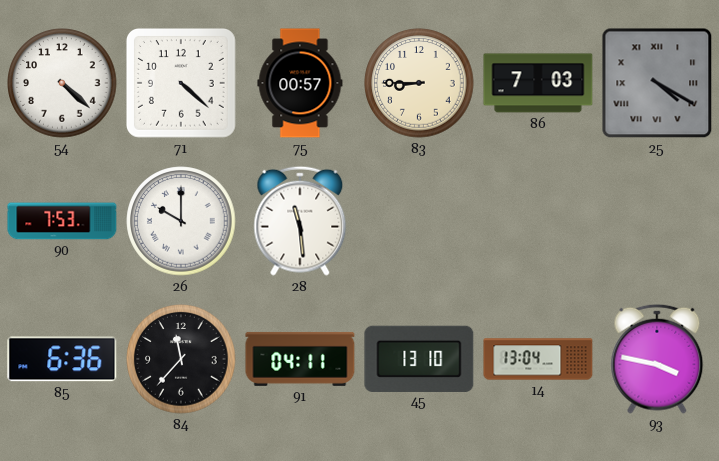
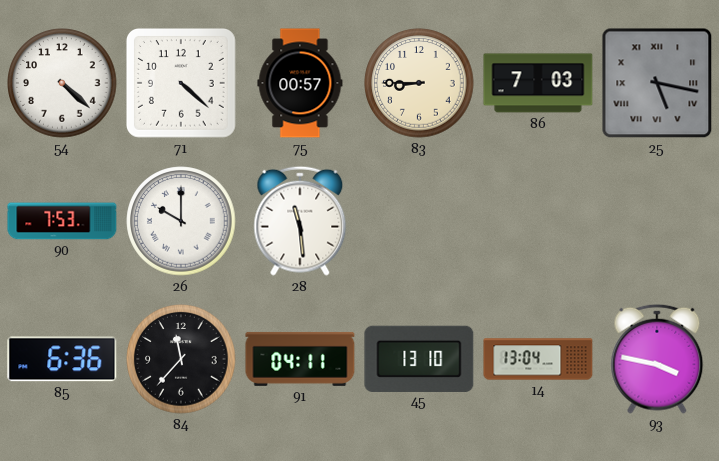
25: 4:20 -> 5:17
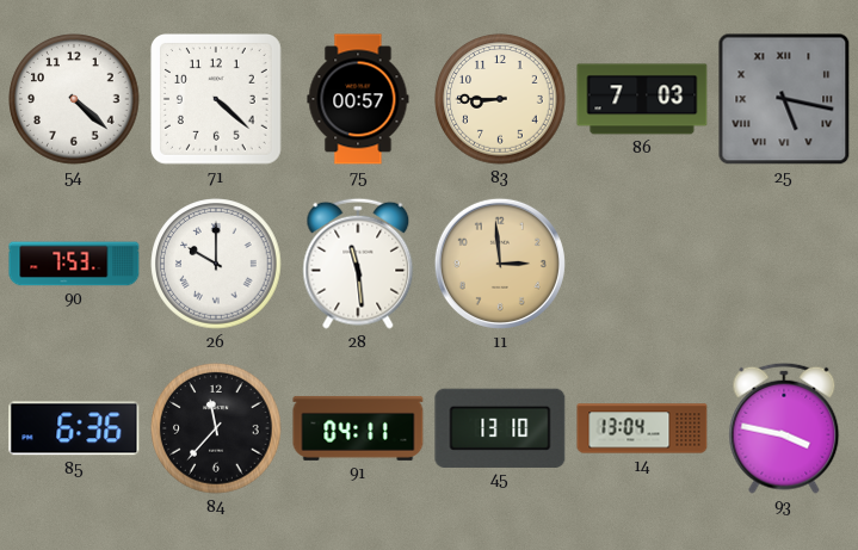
11: none -> 2:59
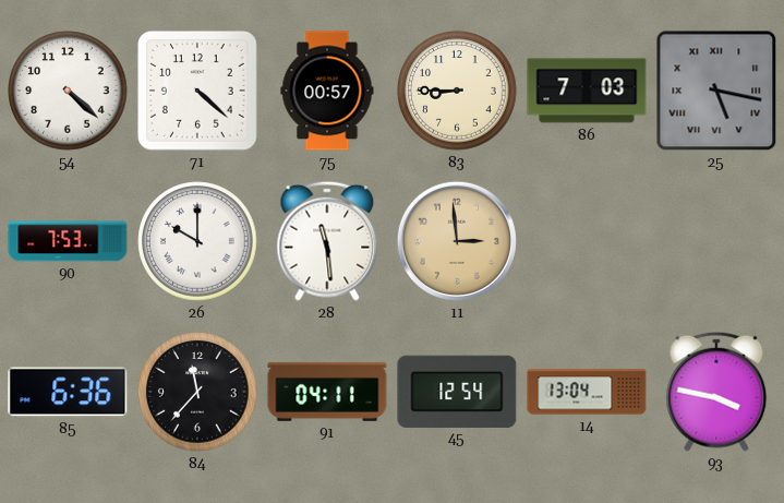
45: 13:10 -> 12:54
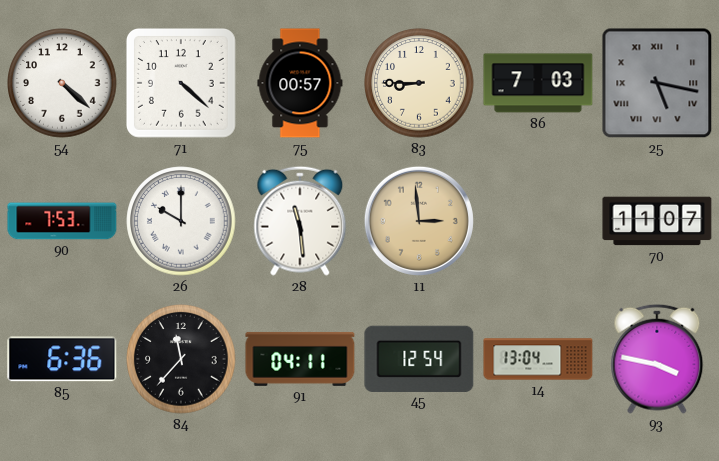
70: none -> 11:07
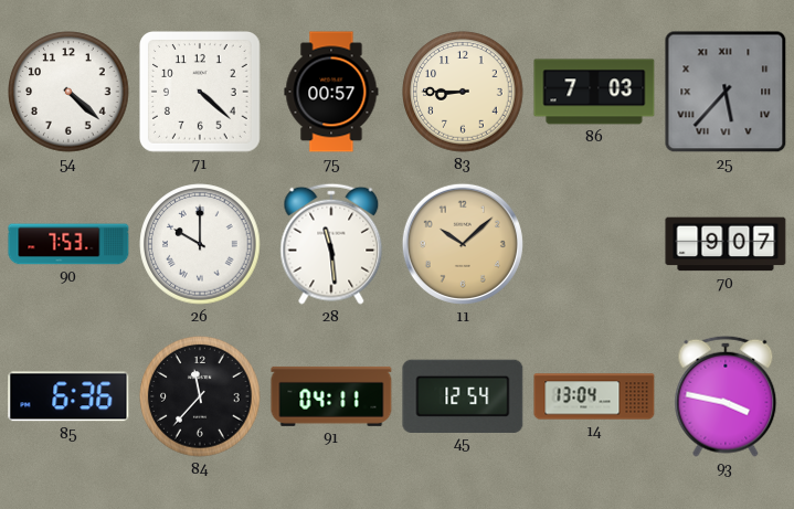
25: 5:17 -> 5:37
11: 2:59 -> 10:08
70: 11:07 -> 9:07
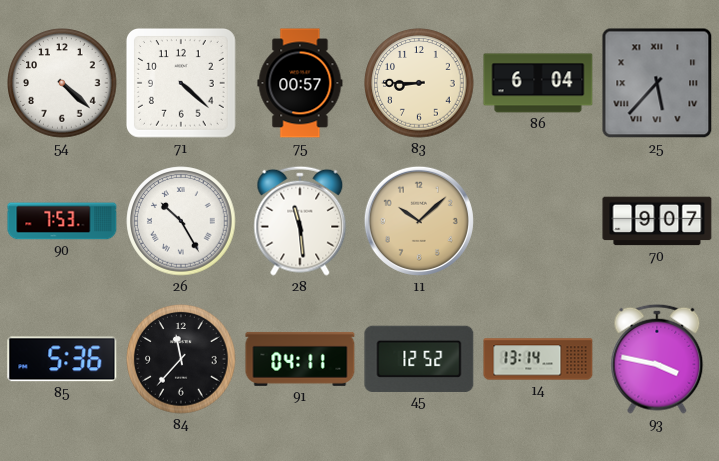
86: 7:03 -> 6:04
26: 10:00 -> 10:25
85: 6:36 -> 5:36
45: 12:54 -> 12:52
14: 13:04 -> 13:14
